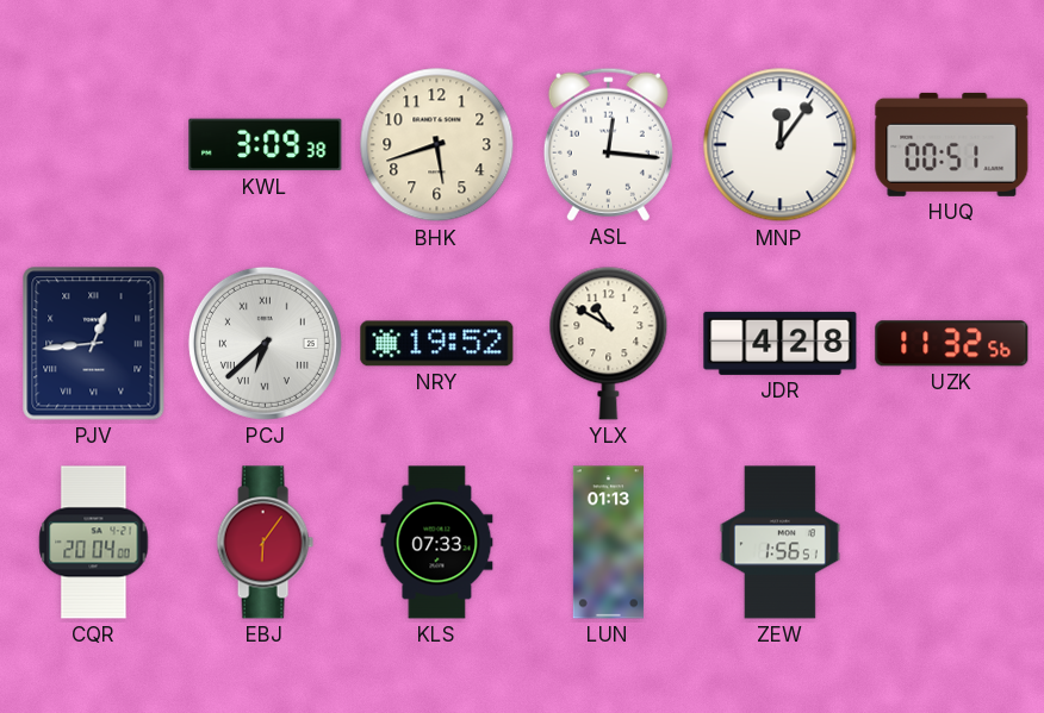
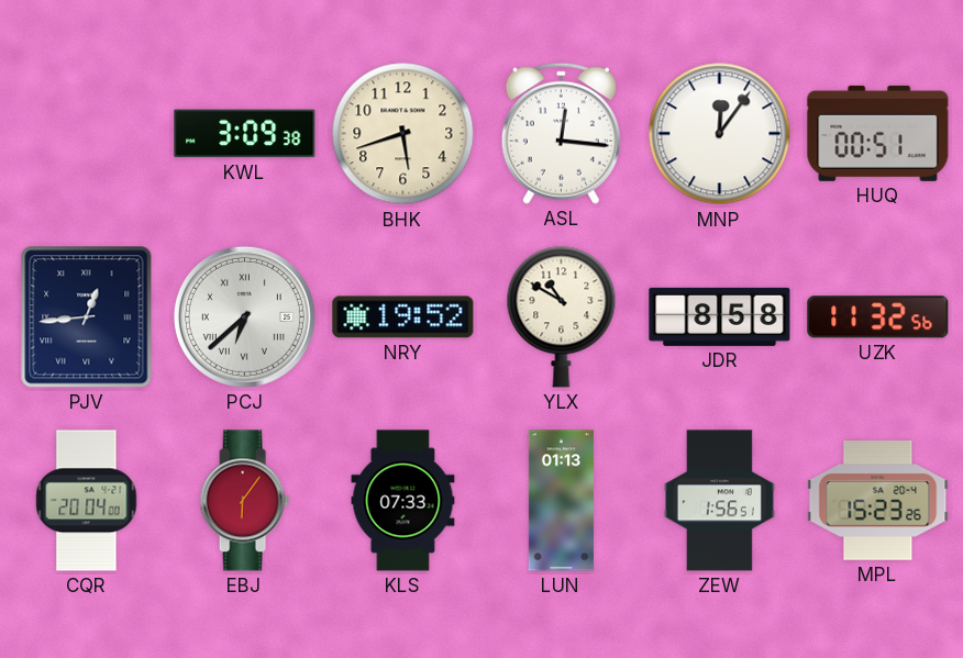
JDR: 4:28 -> 8:58
MPL: none -> 15:23
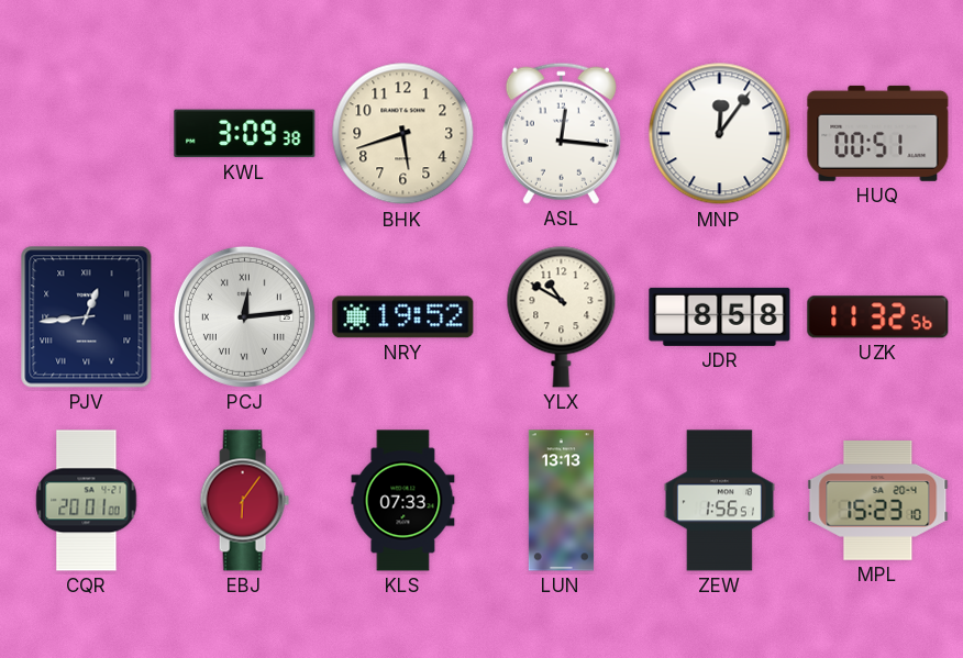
PCJ: 6:38 -> 12:14
CQR: 20:04 -> 20:01
LUN: 01:13 -> 13:13
MPL: 15:23:26 -> 15:23:10
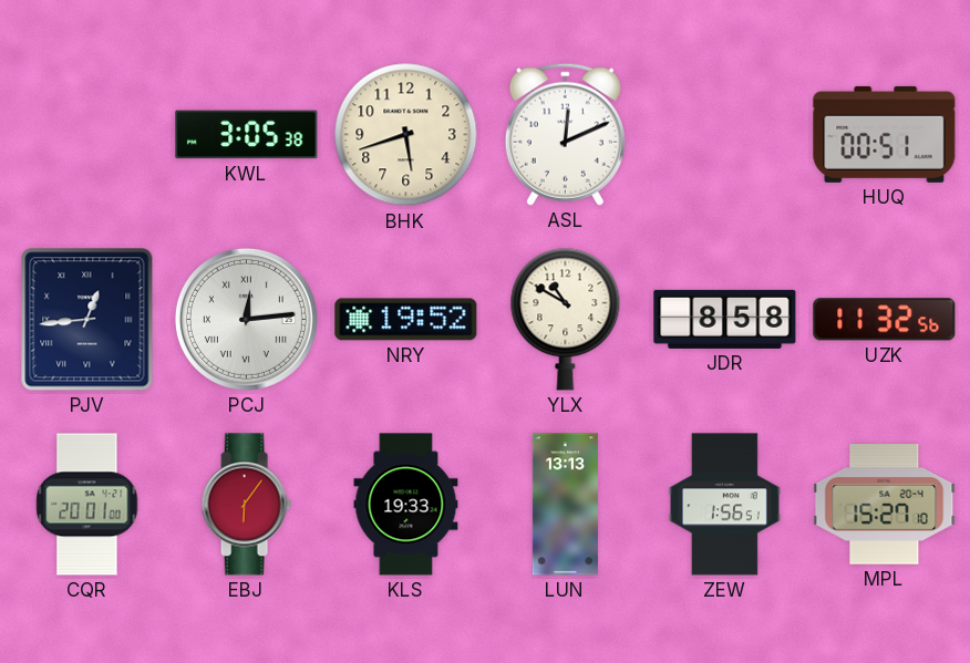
KWL: 3:09 -> 3:05
ASL: 12:16 -> 12:11
MNP: 12:06 -> none
KLS: 07:33 -> 19:33
MPL: 15:23 -> 15:27
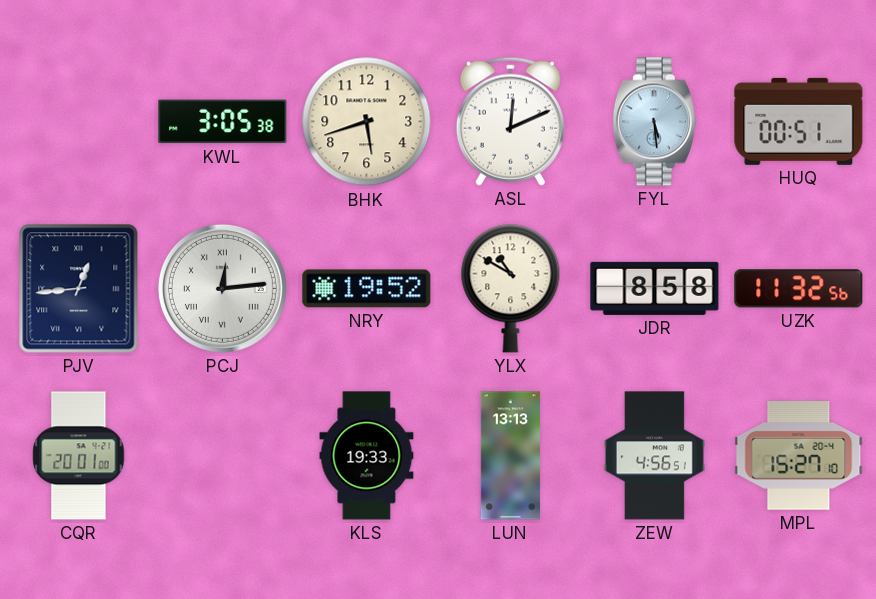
FYL: none -> 5:29
EBJ: 6:06 -> none
ZEW: 1:56 -> 4:56
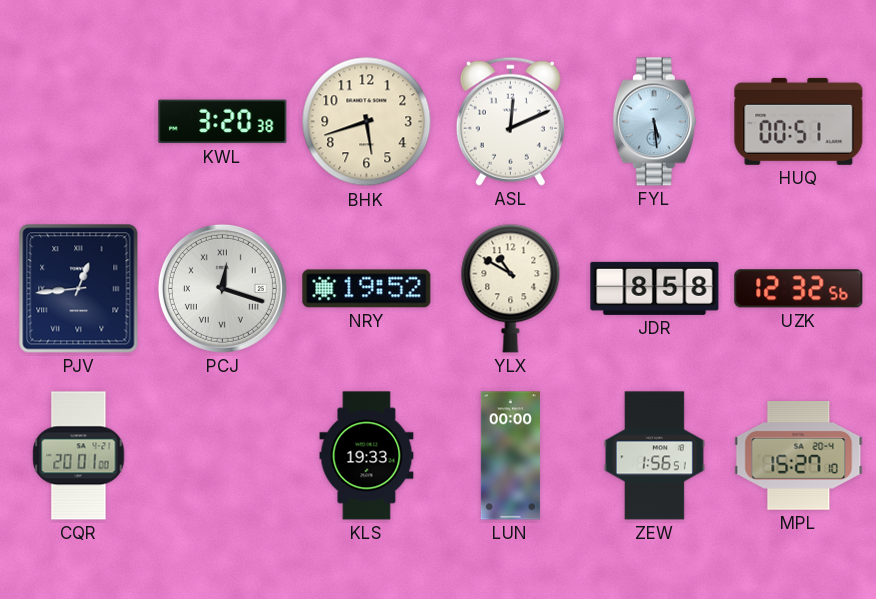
KWL: 3:05 -> 3:20
PCJ: 12:14 -> 12:18
UZK: 11:32 -> 12:32
LUN: 13:13 -> 00:00
ZEW: 4:56 -> 1:56
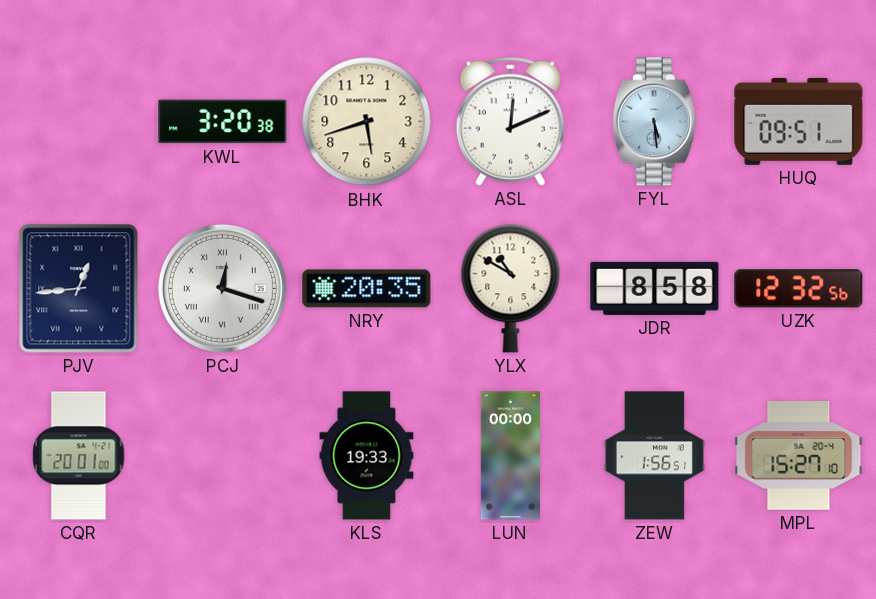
HUQ: 00:51 -> 09:51
NRY: 19:52 -> 20:35
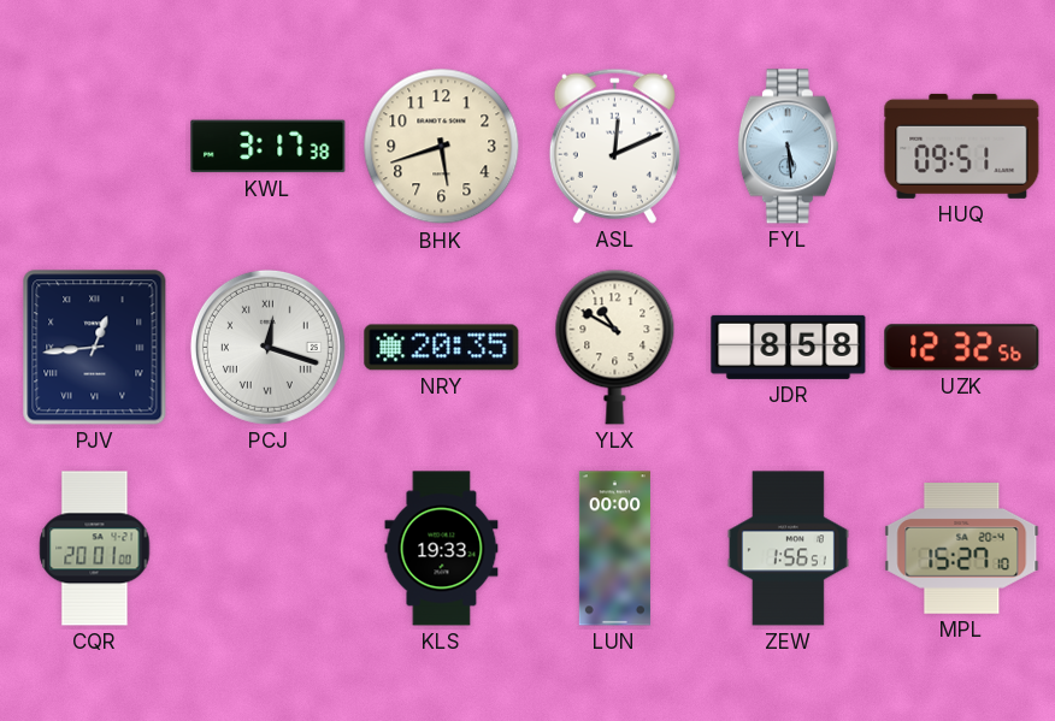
KWL: 3:20 -> 3:17
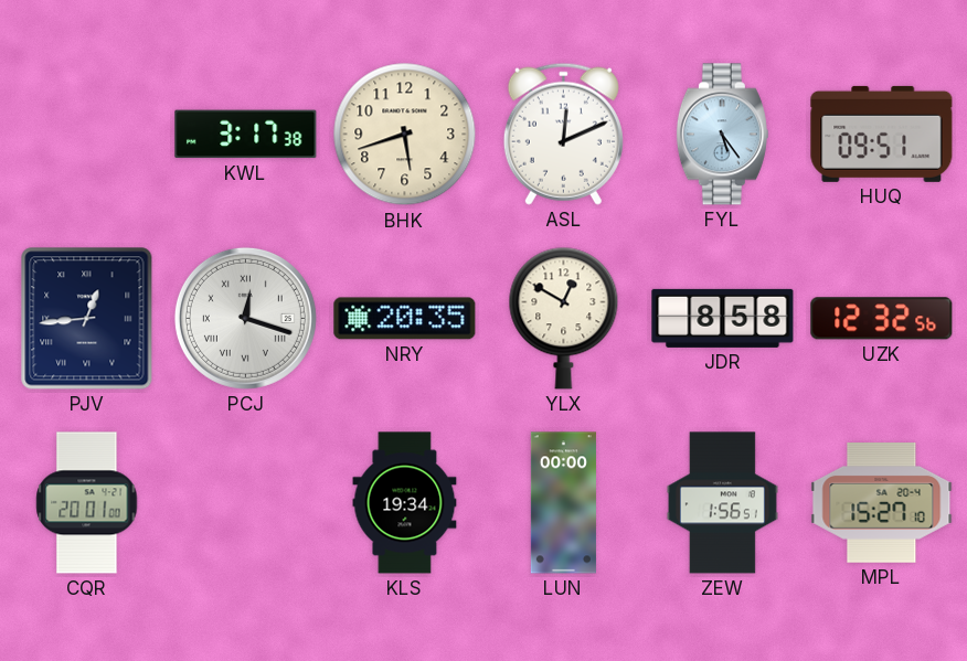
FYL: 5:29 -> 5:24
YLX: 10:50 -> 12:50
KLS: 19:33 -> 19:34
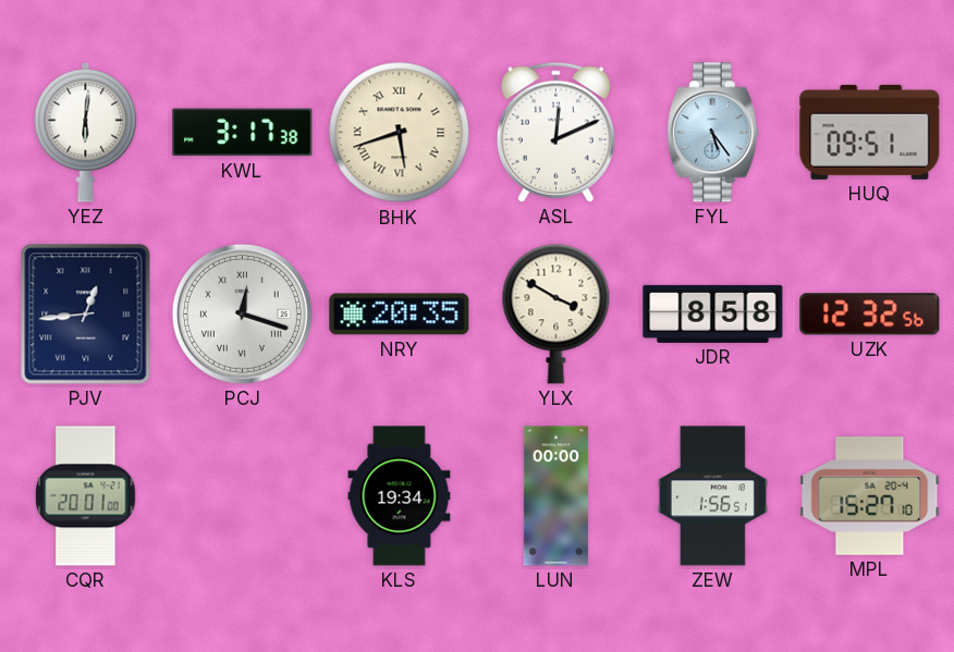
YEZ: none -> 6:01
BHK numerals: Arabic -> Roman
YLX: 12:50 -> 3:50
